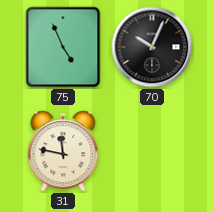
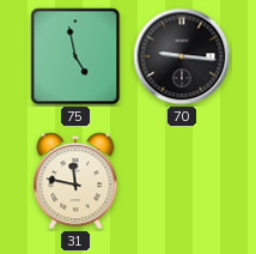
75: 4:56 -> 4:58
70: 10:04 -> 9:16
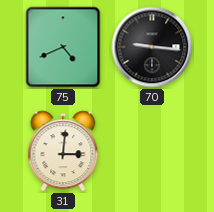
75: 4:58 -> 4:41
31: 11:47 -> 3:01
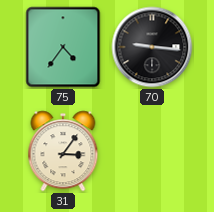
75: 4:41 -> 4:36
31: 3:01 -> 3:06
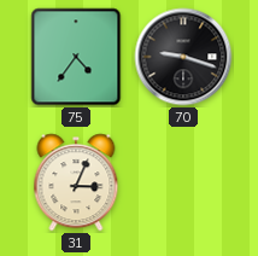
70: 9:16 -> 9:18
31: 3:06 -> 3:04
